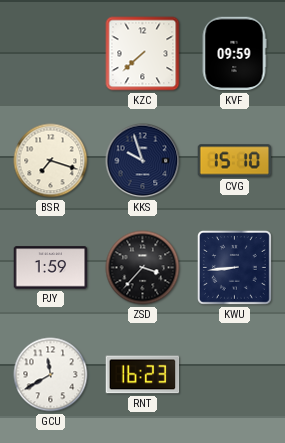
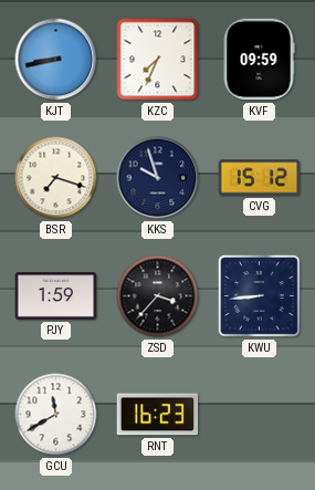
KJT: none -> 8:43
KZC: 7:38 -> 7:34
CVG: 15:10 -> 15:12
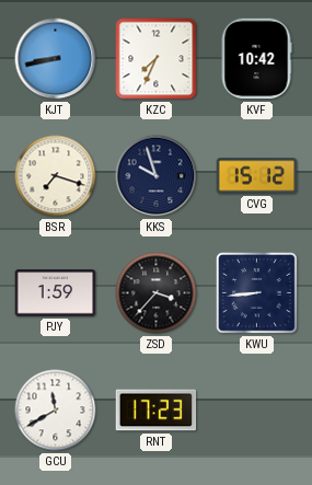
KVF: 09:59 -> 10:42
RNT: 16:23 -> 17:23
